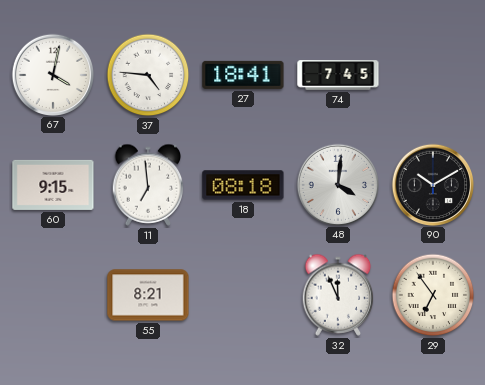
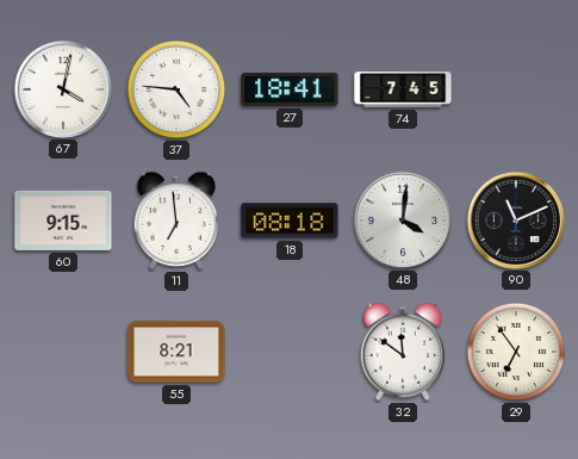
90: 10:10 -> 11:11
32: 11:56 -> 11:51
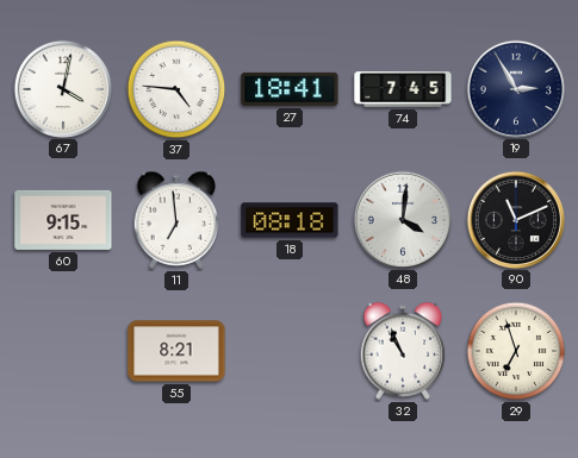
19: none -> 2:55
32: 11:51 -> 10:56
29: 6:54 -> 6:57
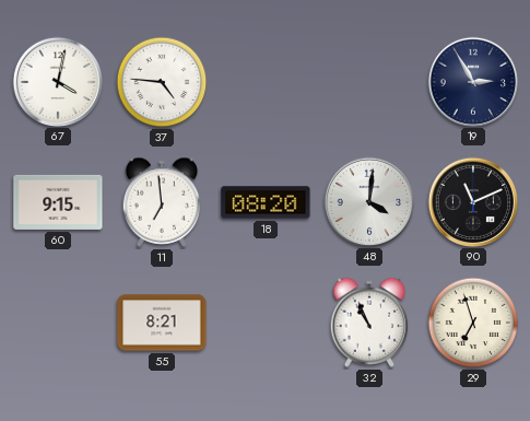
27: 18:41 -> none
74: 7:45 -> none
18: 08:18 -> 08:20
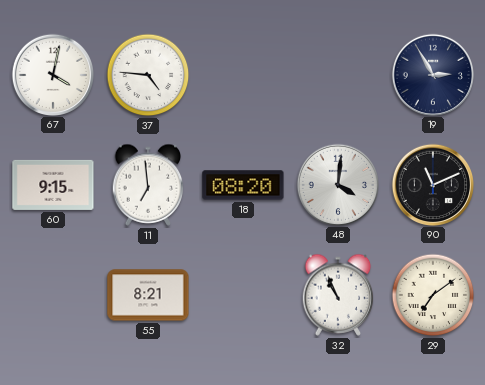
29: 6:57 -> 7:09
